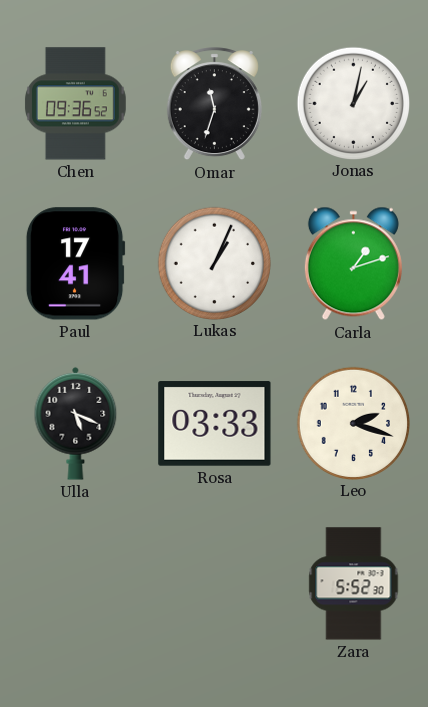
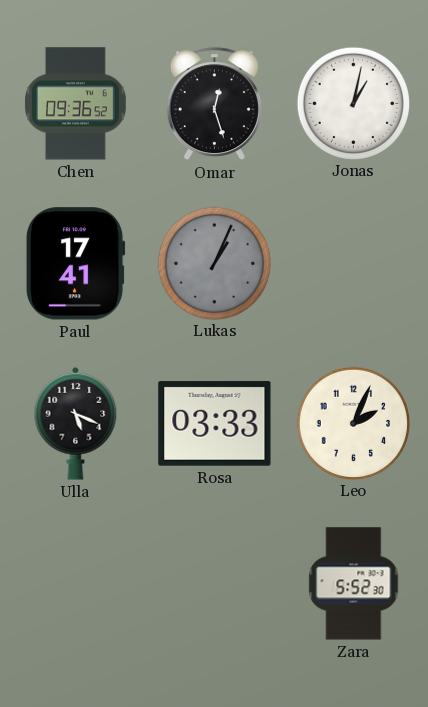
Omar: 11:33 -> 12:27
Lukas dial: white -> grey
Carla: 1:12 -> none
Leo: 2:18 -> 2:04
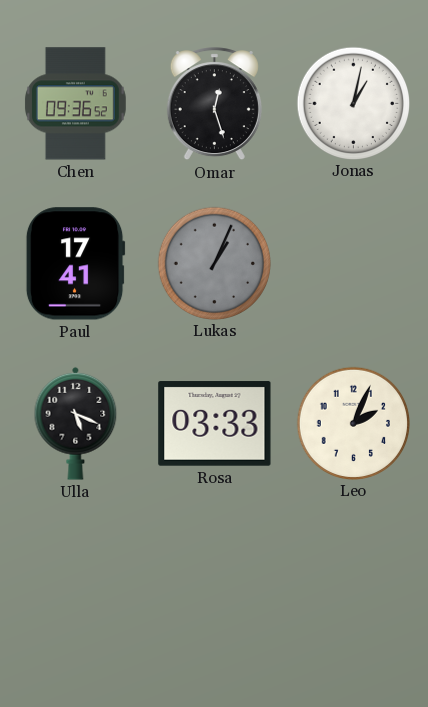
Zara: 5:52 -> none
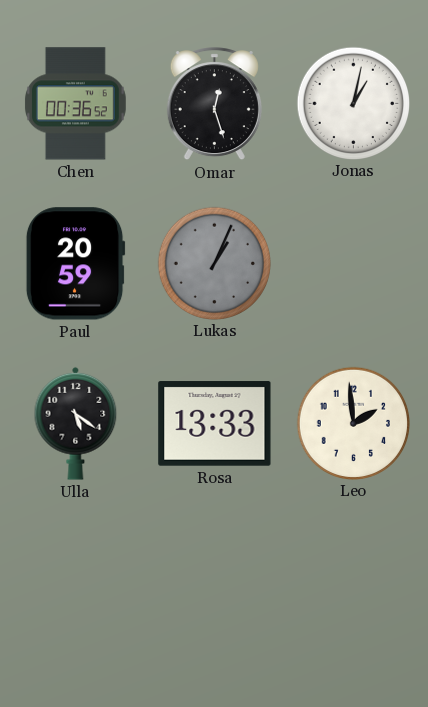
Chen: 09:36 -> 00:36
Paul: 17:41 -> 20:59
Ulla: 5:19 -> 5:21
Rosa: 03:33 -> 13:33
Leo: 2:04 -> 1:59
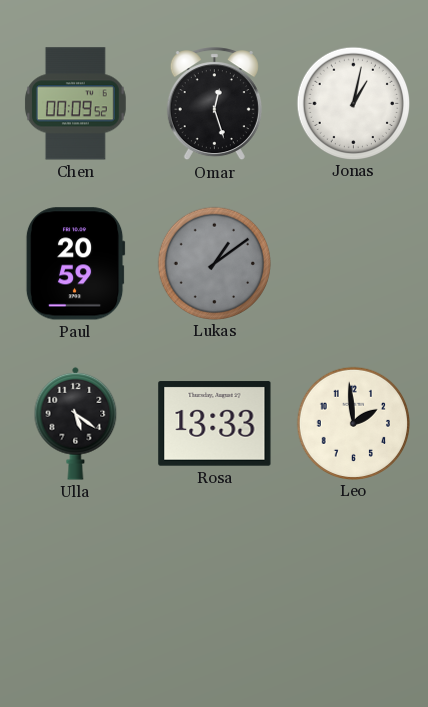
Chen: 00:36 -> 00:09
Lukas: 1:04 -> 1:09
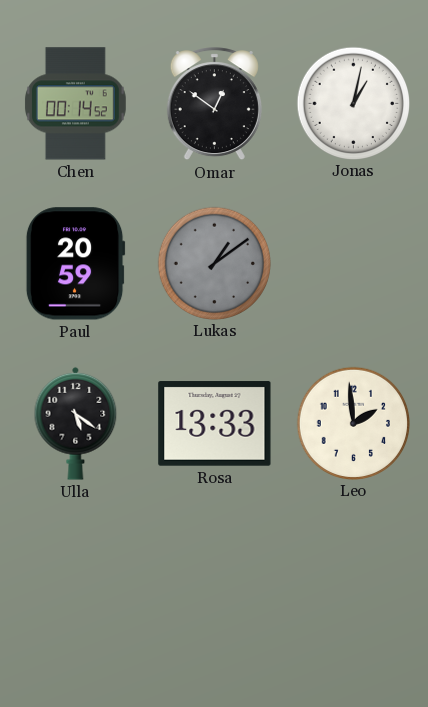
Chen: 00:09 -> 00:14
Omar: 12:27 -> 12:51
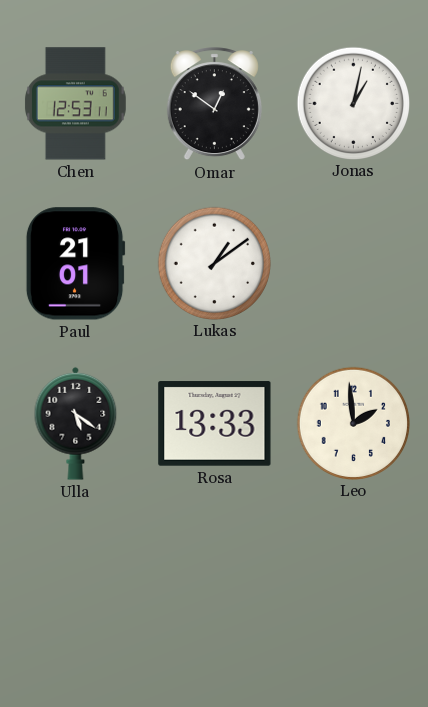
Chen: 00:14 -> 12:53
Paul: 20:59 -> 21:01
Lukas dial: grey -> white
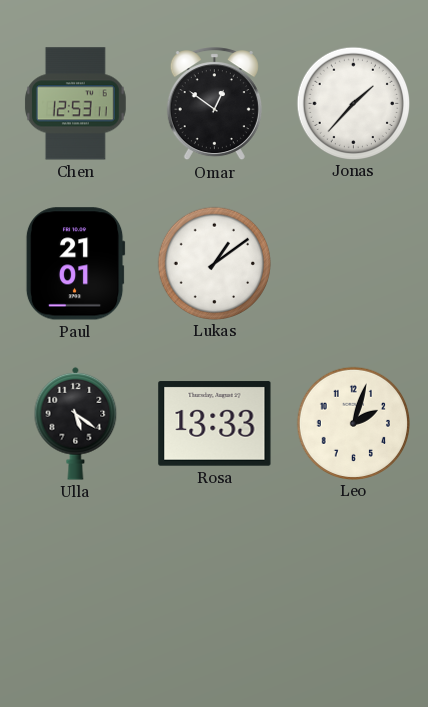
Jonas: 1:02 -> 1:37
Leo: 1:59 -> 2:03
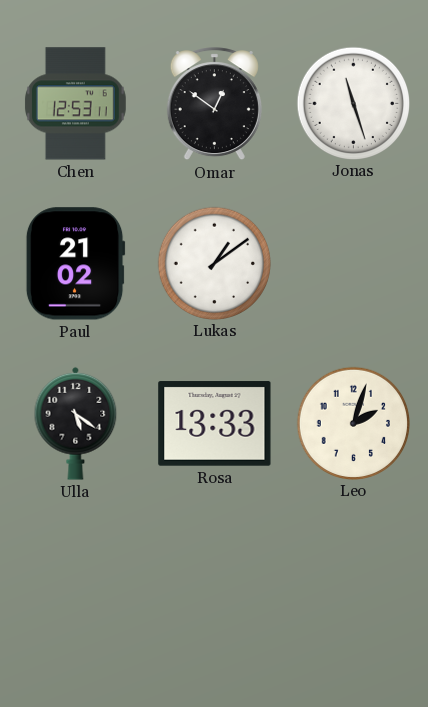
Jonas: 1:37 -> 11:27
Paul: 21:01 -> 21:02
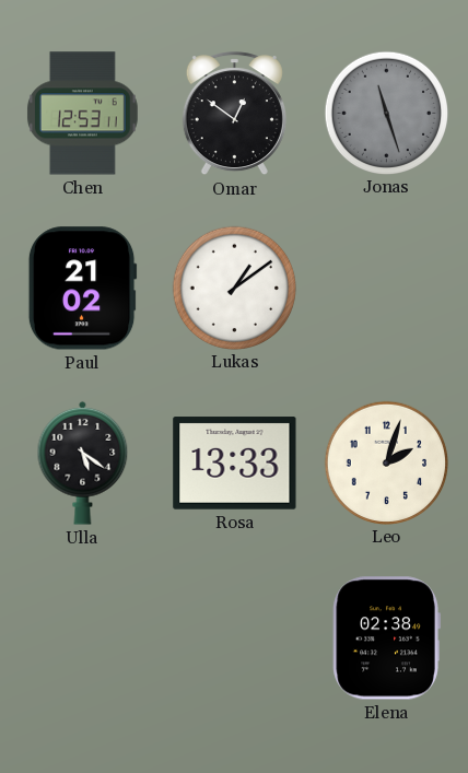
Jonas dial: white -> grey
Elena: none -> 02:38
